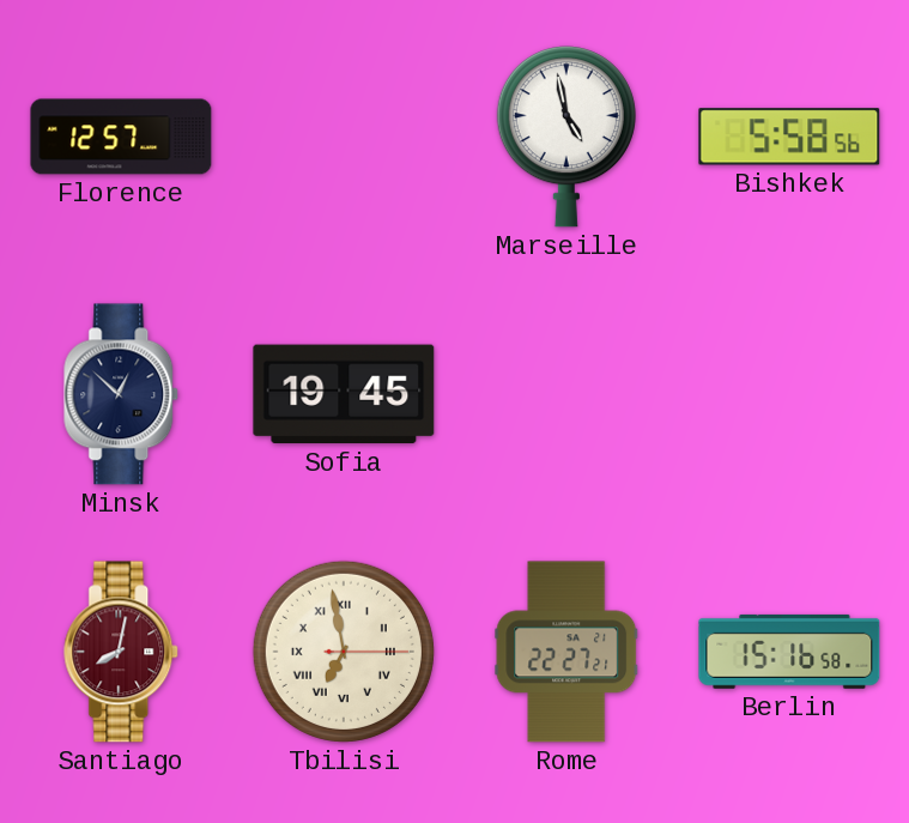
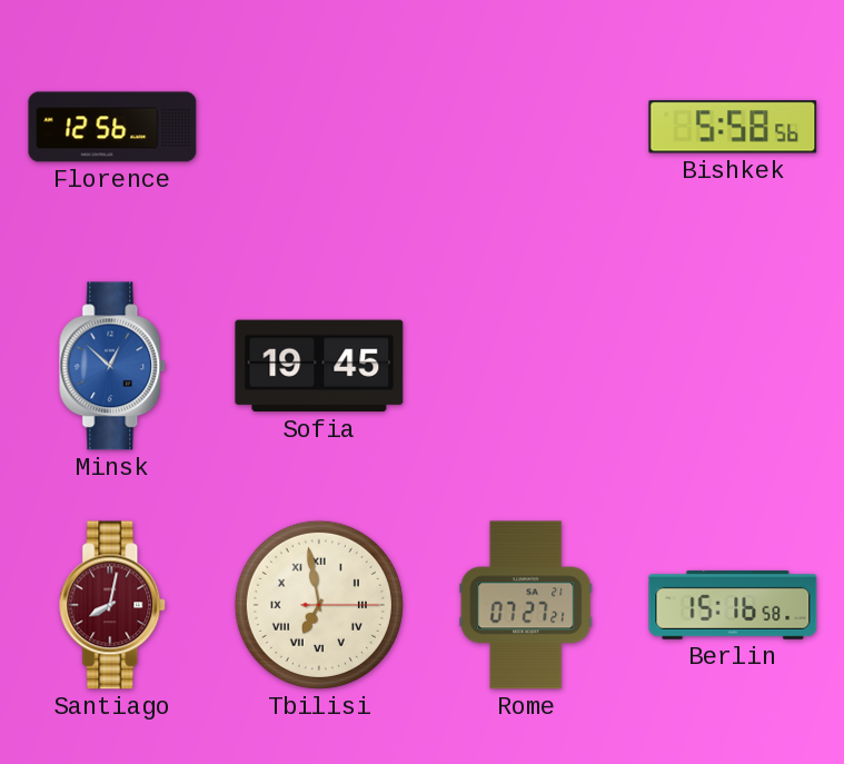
Florence: 12:57 -> 12:56
Marseille: 4:58 -> none
Minsk dial: navy -> blue
Rome: 22:27 -> 07:27
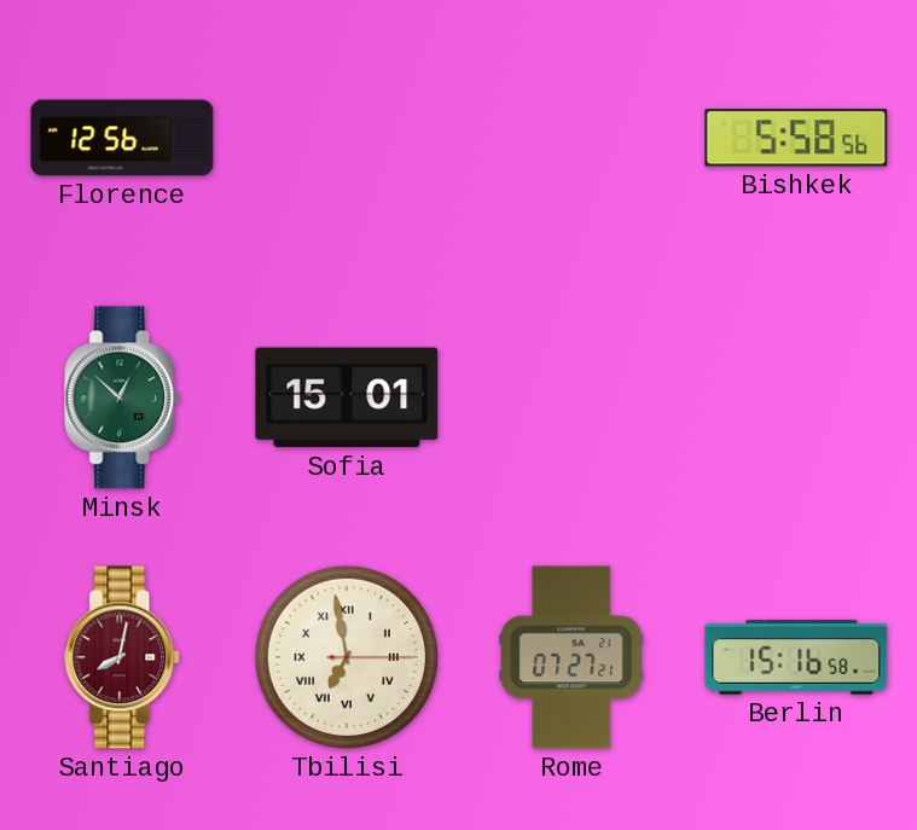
Minsk dial: blue -> green
Sofia: 19:45 -> 15:01
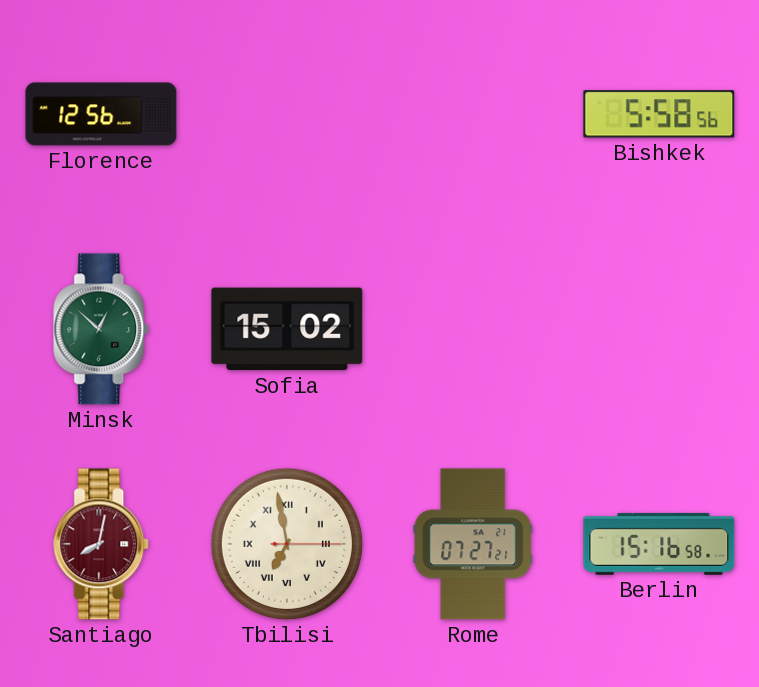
Sofia: 15:01 -> 15:02
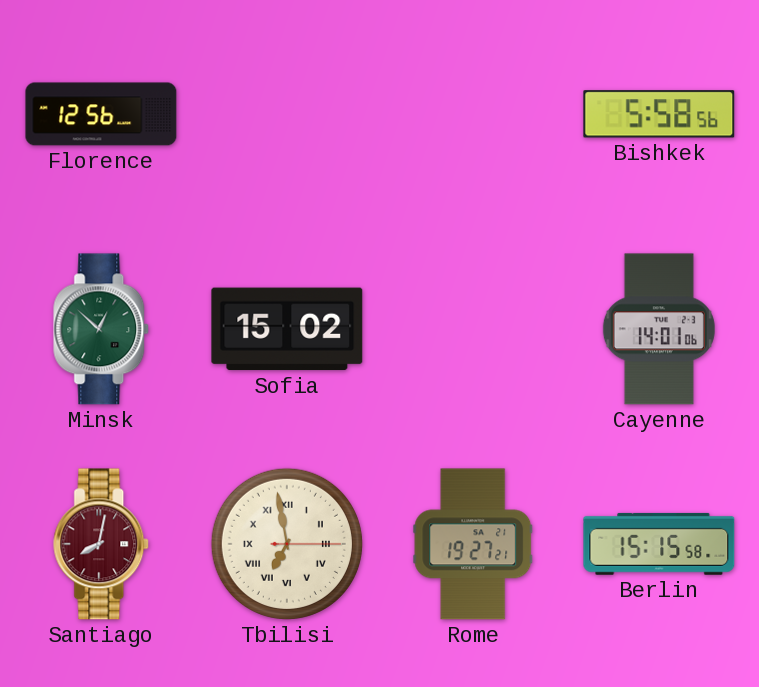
Cayenne: none -> 14:01
Rome: 07:27 -> 19:27
Berlin: 15:16 -> 15:15
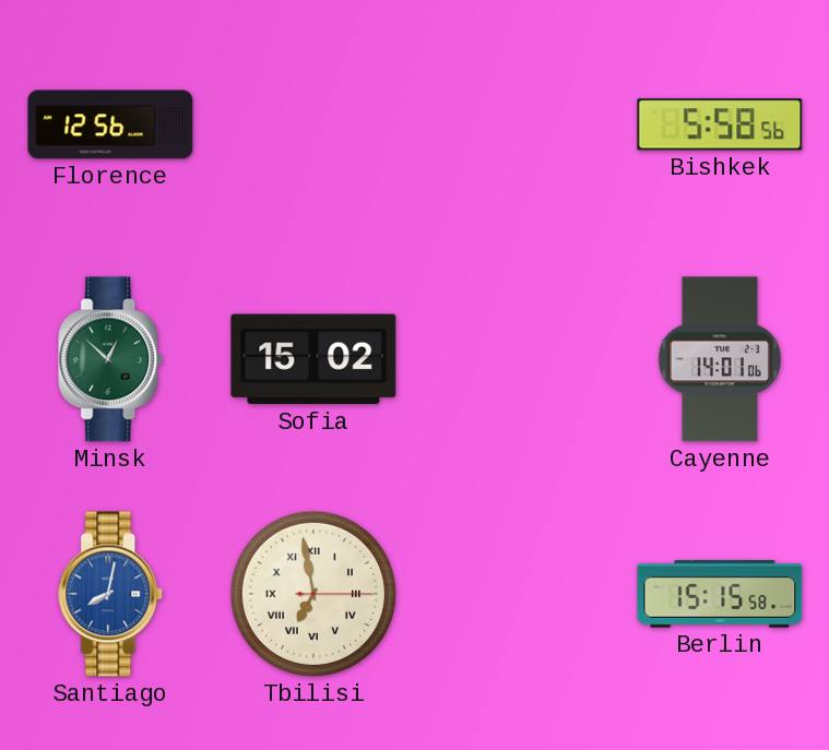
Santiago dial: burgundy -> blue
Rome: 19:27 -> none
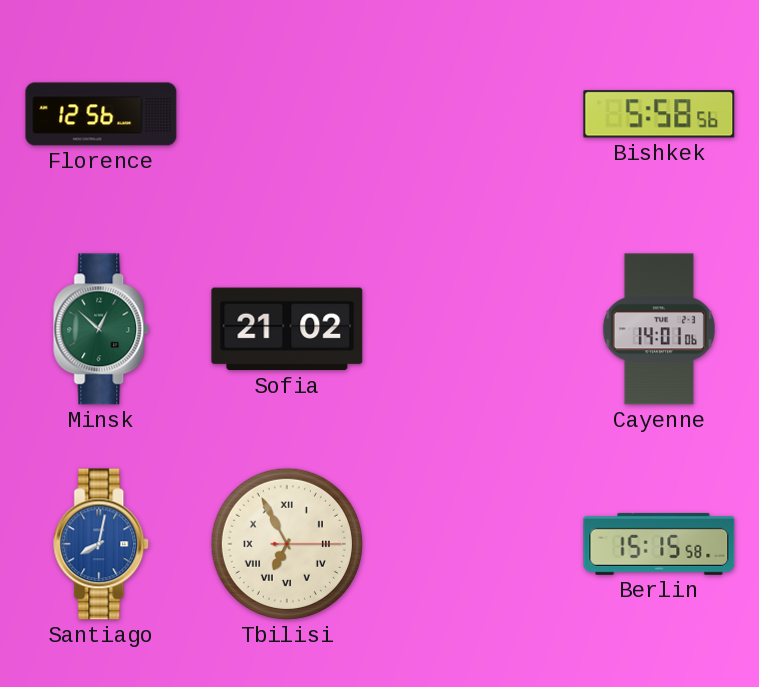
Sofia: 15:02 -> 21:02
Tbilisi: 6:58 -> 6:55
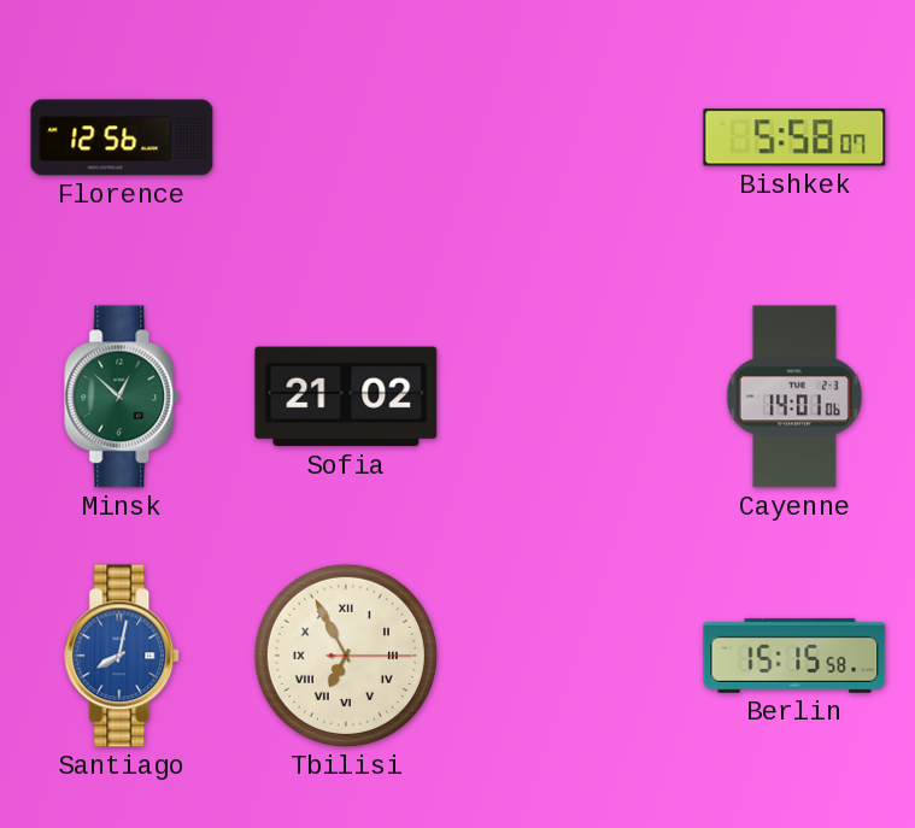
Bishkek: 5:58:56 -> 5:58:07
